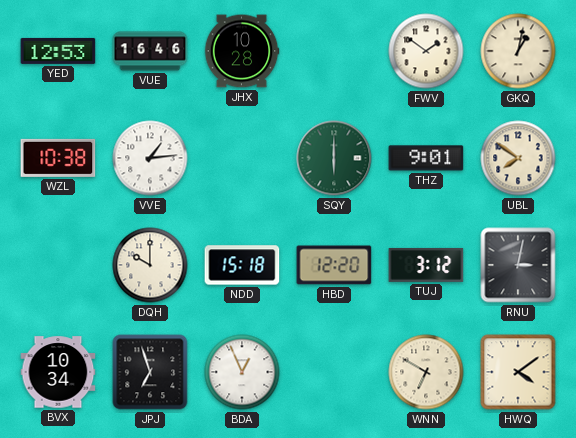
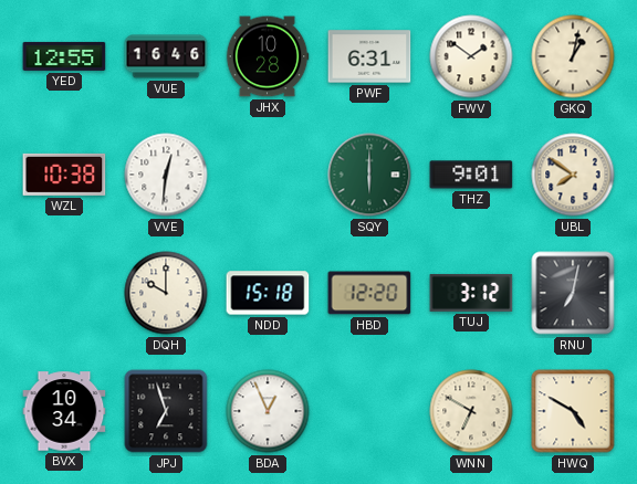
YED: 12:53 -> 12:55
PWF: none -> 6:31
VVE: 1:14 -> 12:31
RNU: 3:02 -> 7:02
HWQ: 4:09 -> 4:50
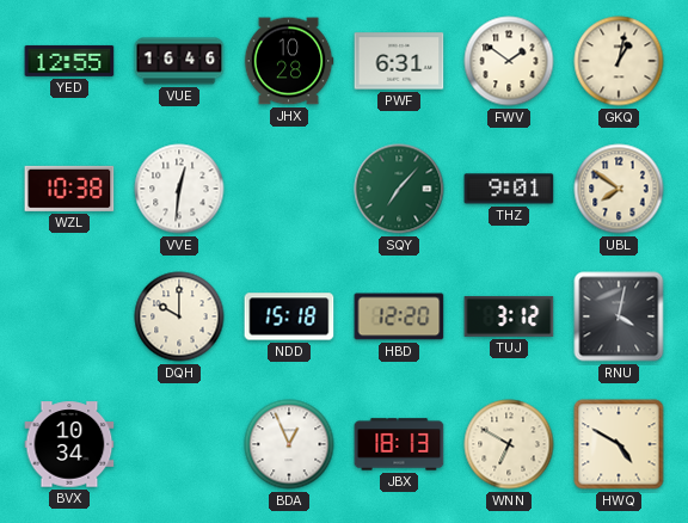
SQY: 6:00 -> 7:07
RNU: 7:02 -> 4:02
JPJ: 6:57 -> none
JBX: none -> 18:13
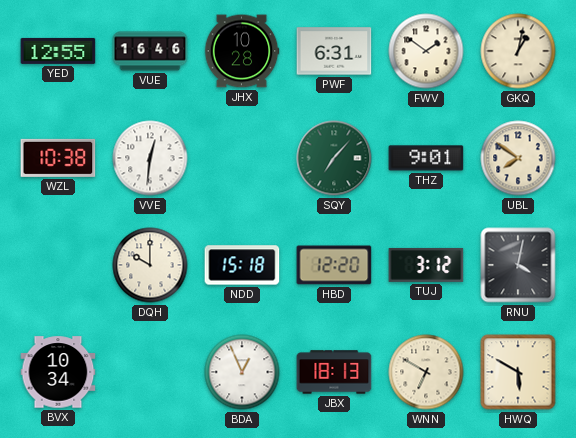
HWQ: 4:50 -> 5:50
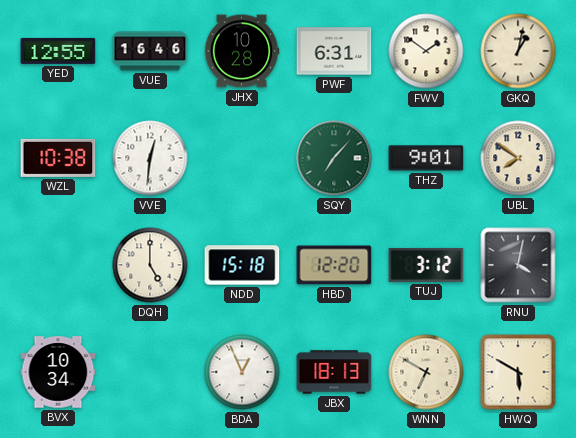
DQH: 10:00 -> 5:00
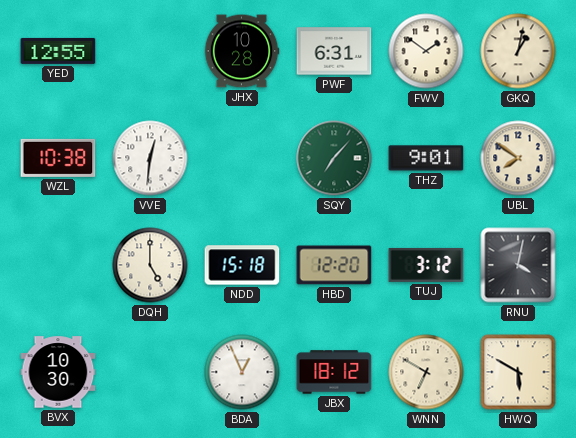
VUE: 16:46 -> none
BVX: 10:34 -> 10:30
JBX: 18:13 -> 18:12
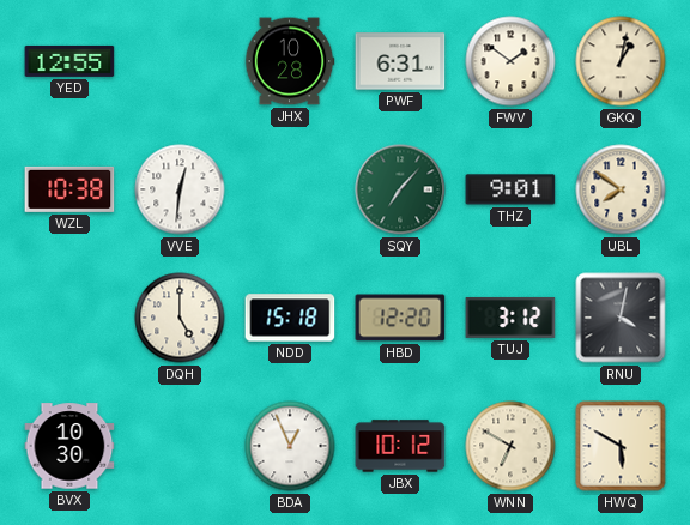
JBX: 18:12 -> 10:12
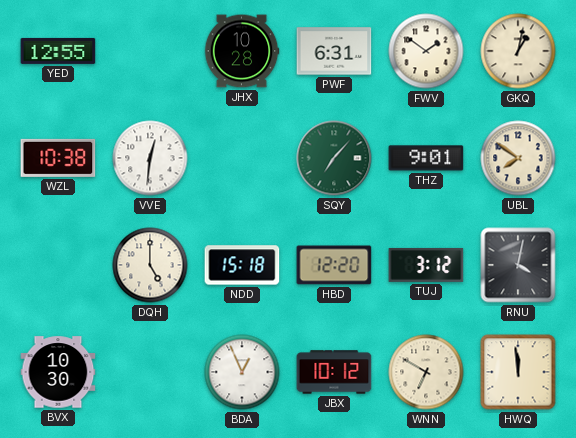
HWQ: 5:50 -> 11:59
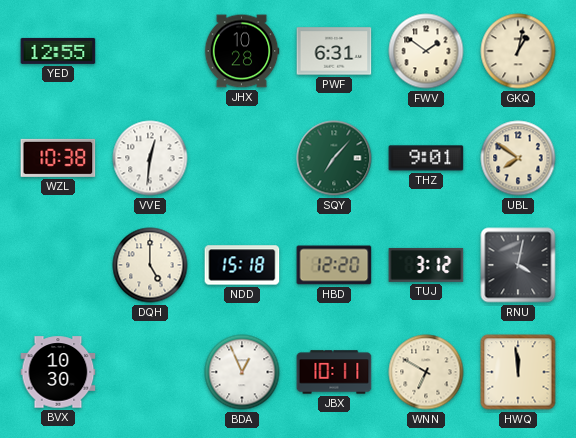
JBX: 10:12 -> 10:11
